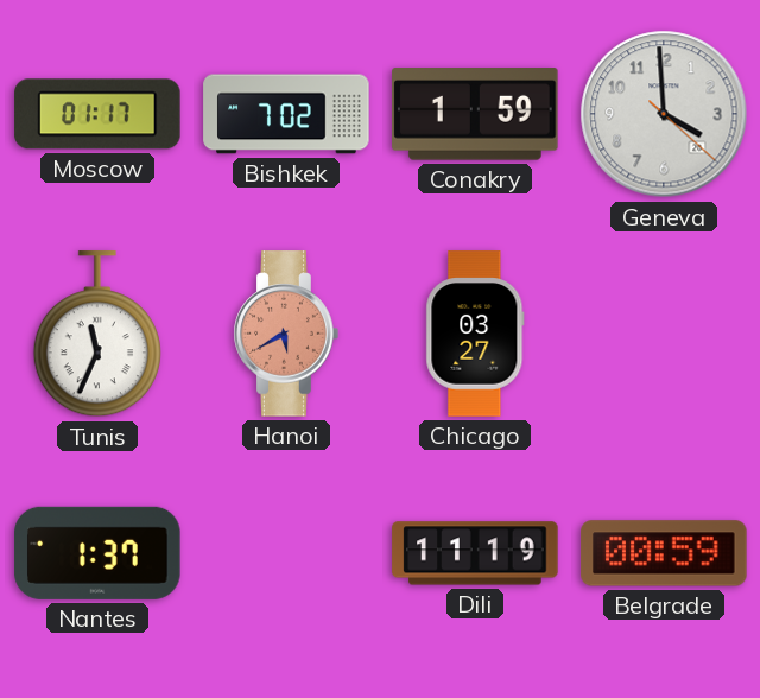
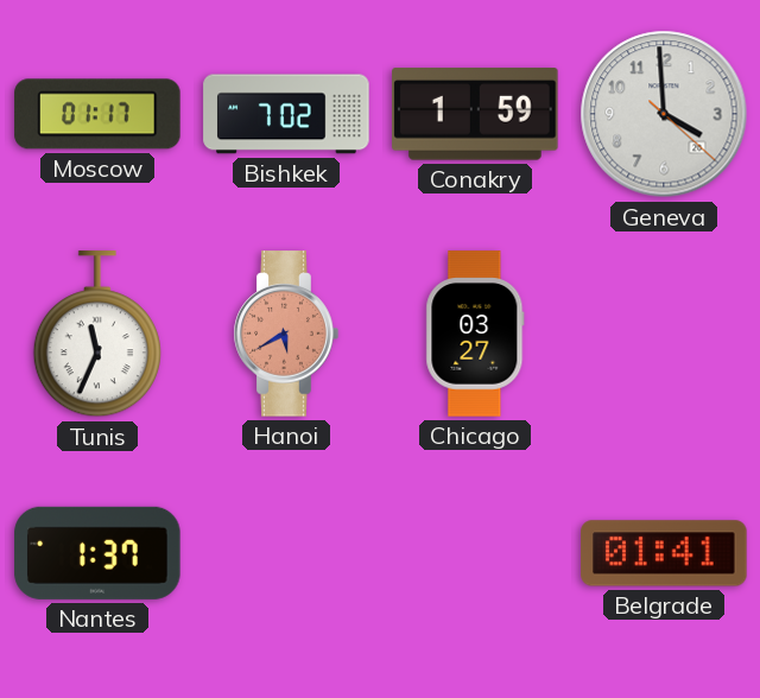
Dili: 11:19 -> none
Belgrade: 00:59 -> 01:41
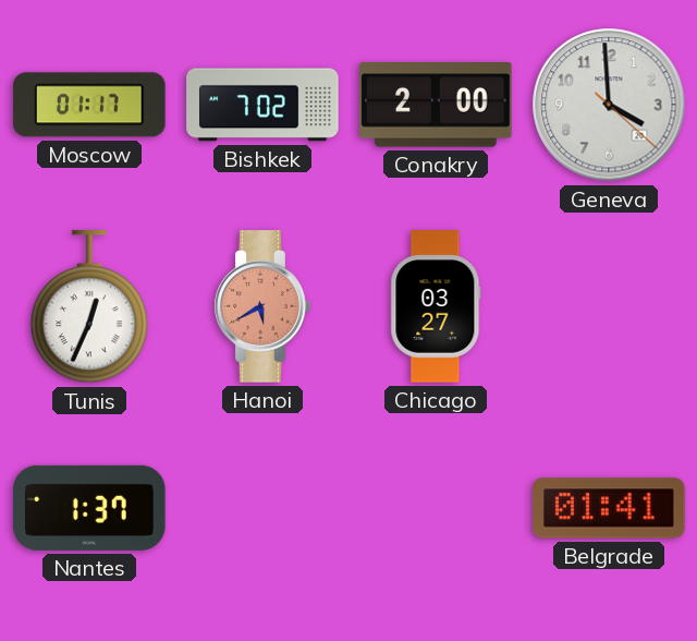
Conakry: 1:59 -> 2:00
Tunis: 11:34 -> 12:34
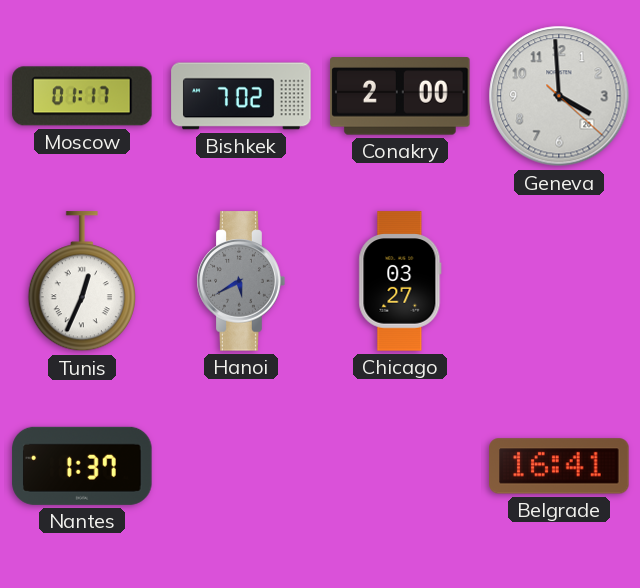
Hanoi dial: salmon -> grey
Belgrade: 01:41 -> 16:41
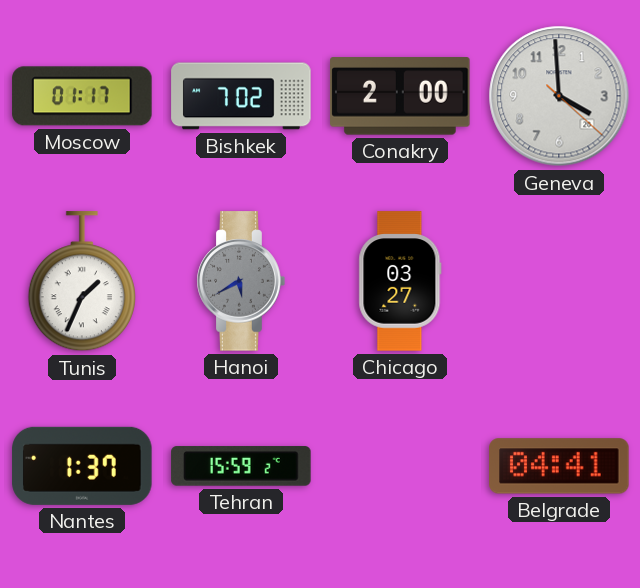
Tunis: 12:34 -> 1:34
Tehran: none -> 15:59
Belgrade: 16:41 -> 04:41
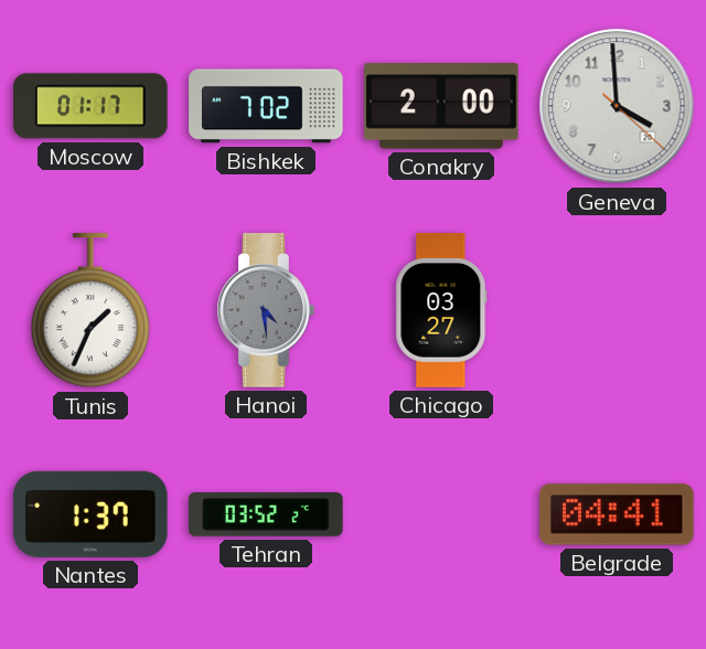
Hanoi: 5:40 -> 4:29
Tehran: 15:59 -> 03:52
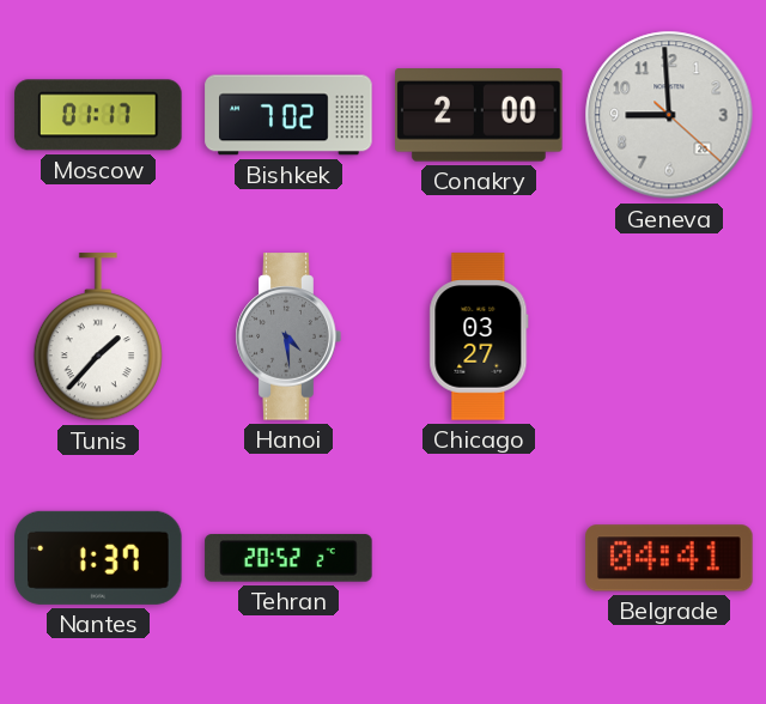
Geneva: 3:59 -> 8:59
Tunis: 1:34 -> 1:37
Tehran: 03:52 -> 20:52
